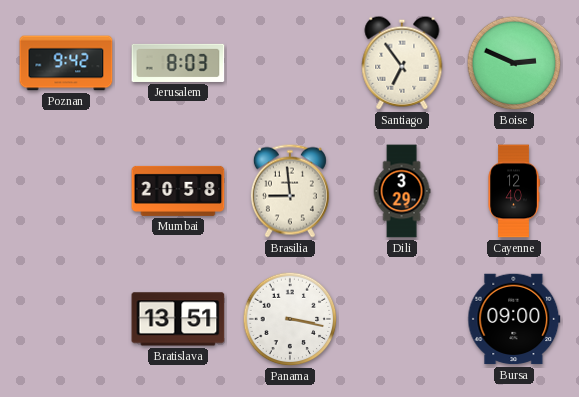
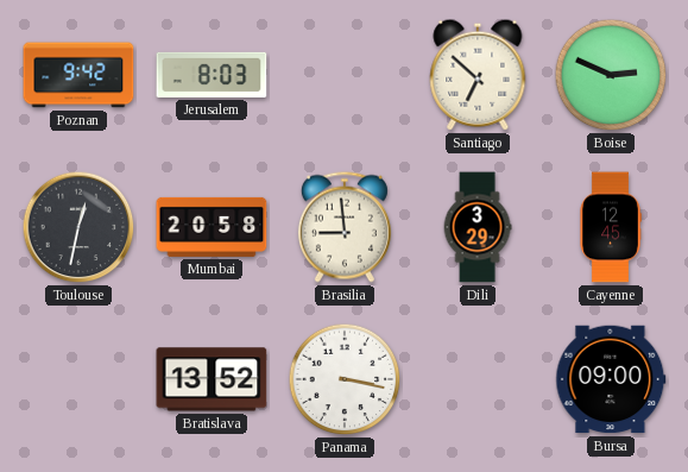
Santiago: 6:54 -> 6:52
Toulouse: none -> 12:32
Cayenne: 12:40 -> 12:45
Bratislava: 13:51 -> 13:52
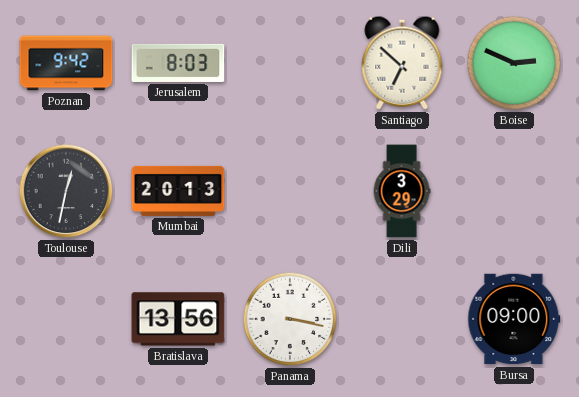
Mumbai: 20:58 -> 20:13
Brasilia: 8:59 -> none
Cayenne: 12:45 -> none
Bratislava: 13:52 -> 13:56
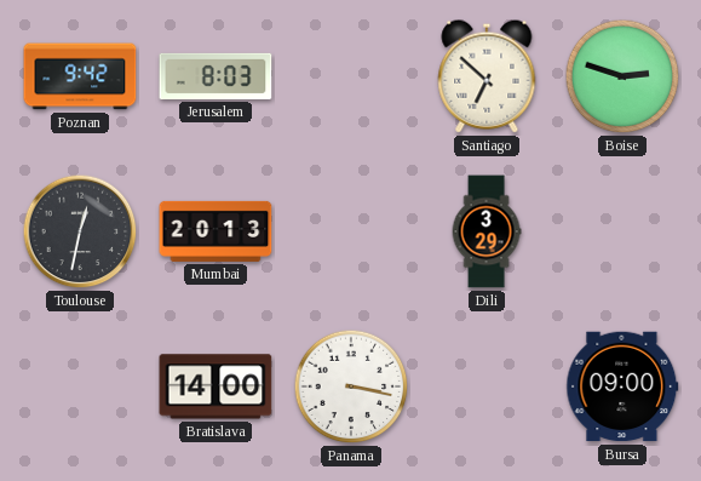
Boise: 2:49 -> 2:48
Bratislava: 13:56 -> 14:00
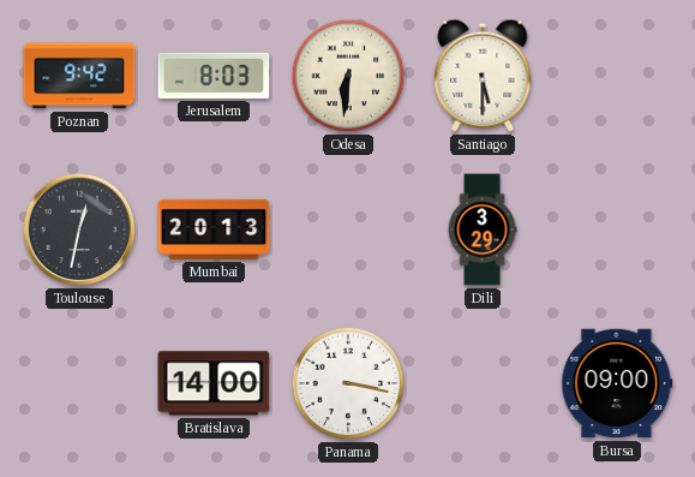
Odesa: none -> 6:31
Santiago: 6:52 -> 5:30
Boise: 2:48 -> none
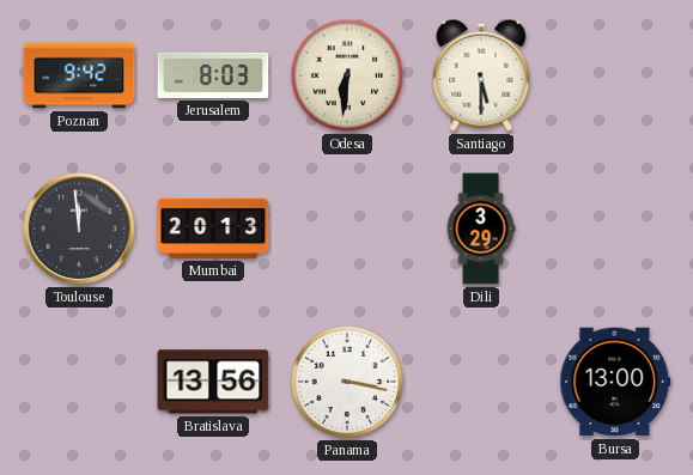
Toulouse: 12:32 -> 11:59
Bratislava: 14:00 -> 13:56
Bursa: 09:00 -> 13:00
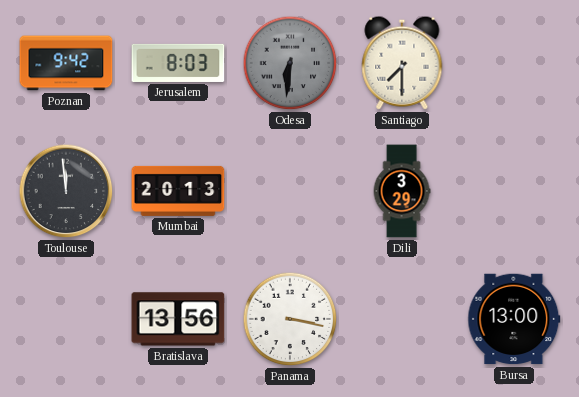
Odesa dial: cream -> grey
Santiago: 5:30 -> 7:30
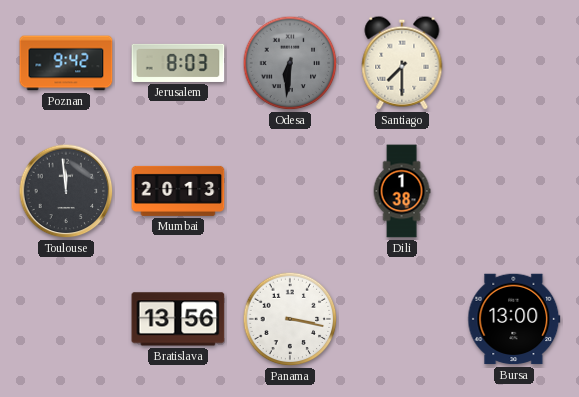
Dili: 3:29 -> 1:38
